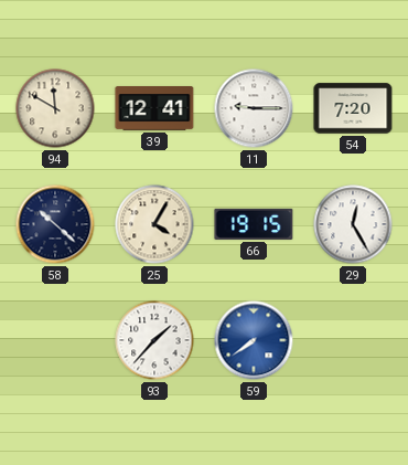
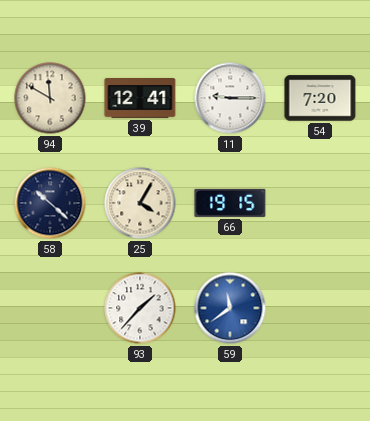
29: 12:25 -> none
59: 7:39 -> 11:39
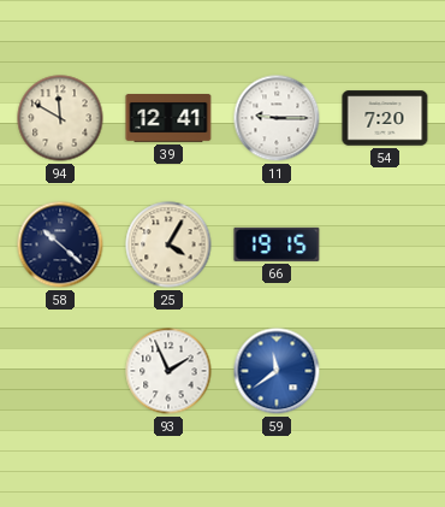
93: 1:37 -> 1:56
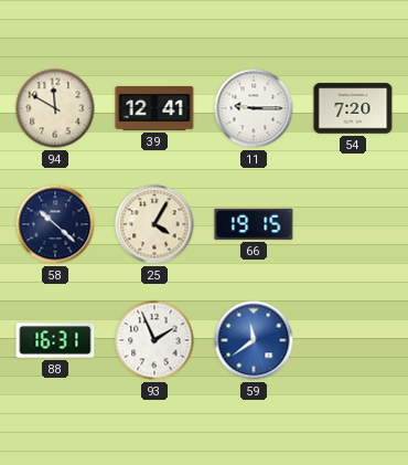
88: none -> 16:31
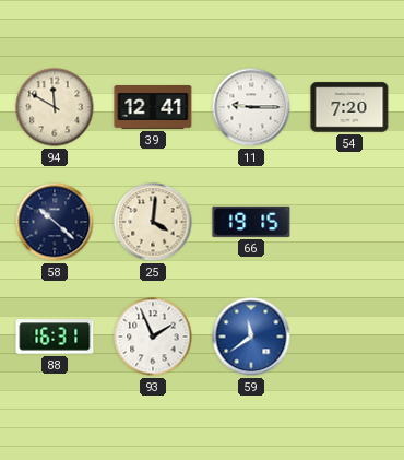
25: 4:05 -> 4:01
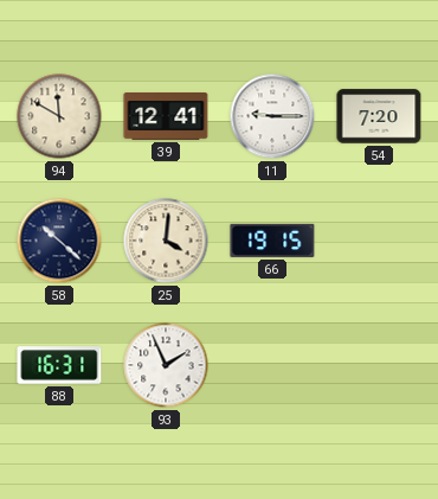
59: 11:39 -> none
